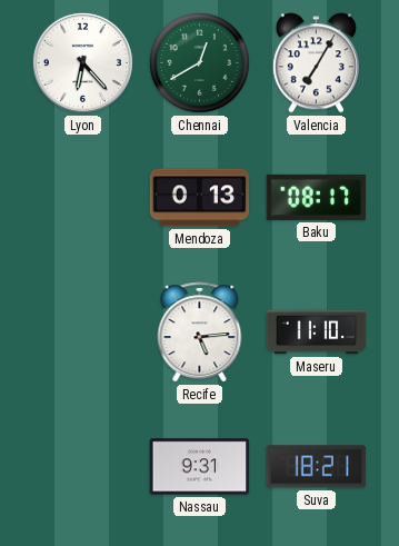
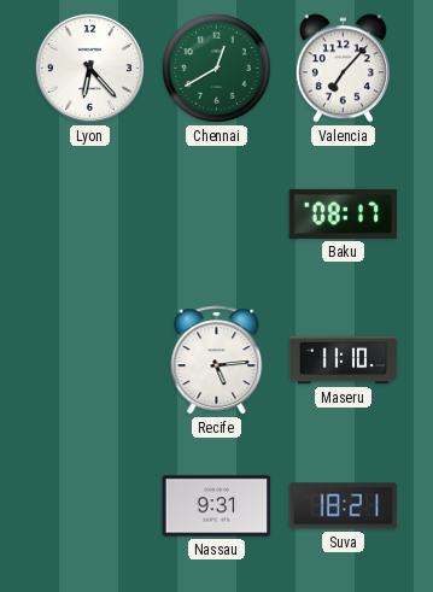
Valencia: 7:05 -> 7:07
Mendoza: 0:13 -> none
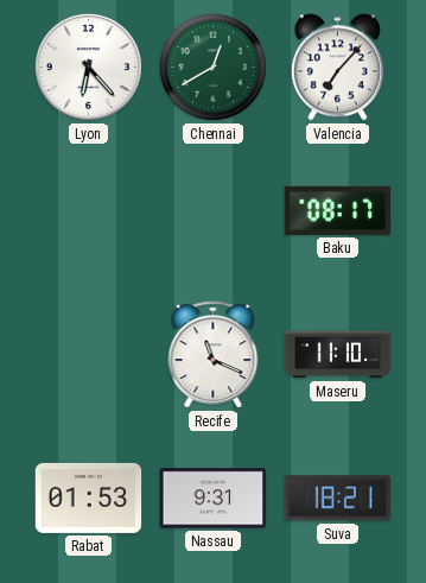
Recife: 5:14 -> 11:19
Rabat: none -> 01:53
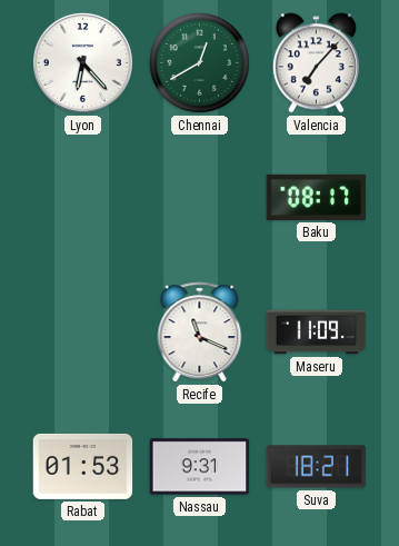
Maseru: 11:10 -> 11:09
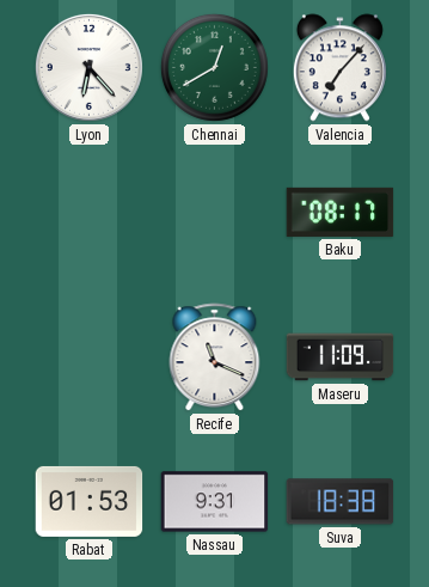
Suva: 18:21 -> 18:38
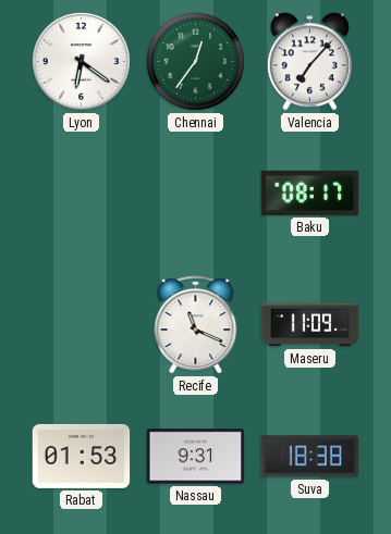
Lyon: 6:23 -> 6:21
Chennai: 12:40 -> 12:36
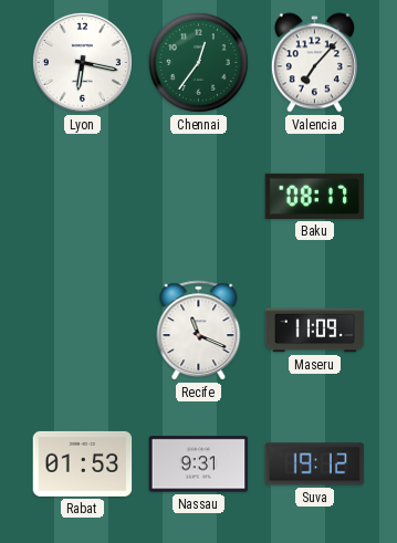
Lyon: 6:21 -> 6:17
Suva: 18:38 -> 19:12
